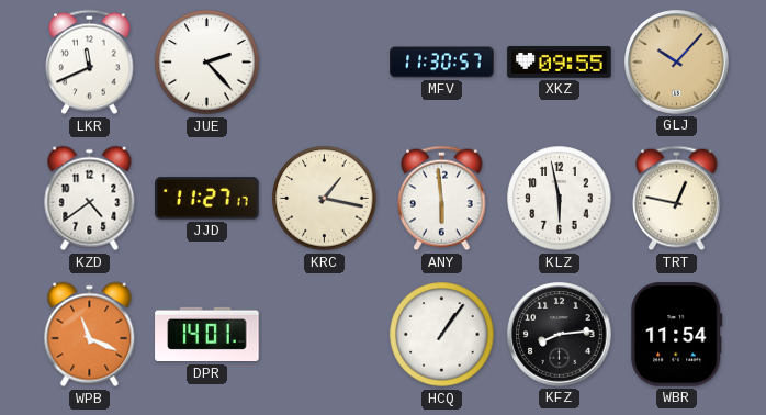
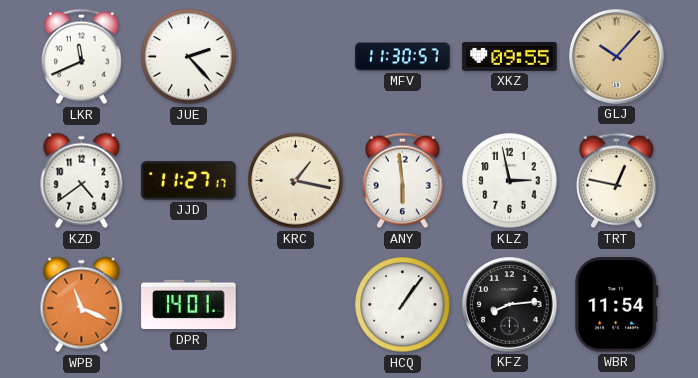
KLZ: 5:58 -> 2:58
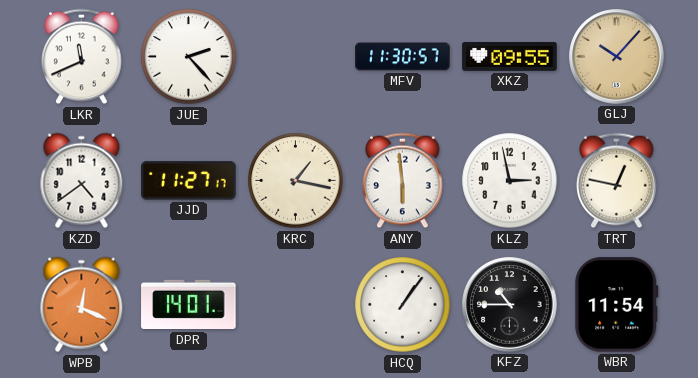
WPB: 11:19 -> 12:19
KFZ: 8:14 -> 10:45
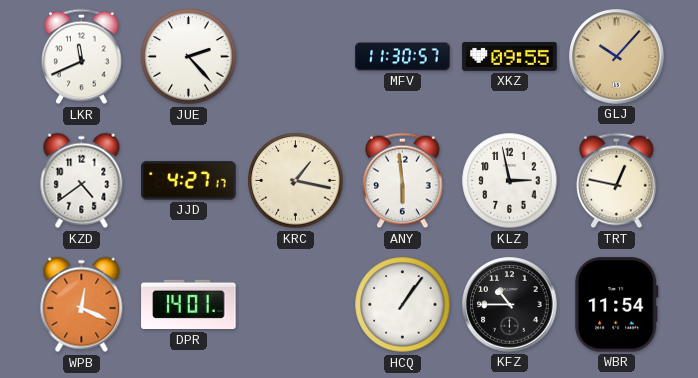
JJD: 11:27 -> 4:27
